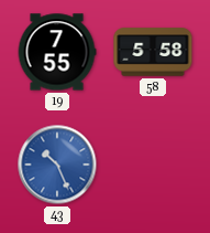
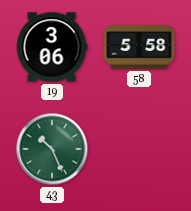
19: 7:55 -> 3:06
43 dial: blue -> green
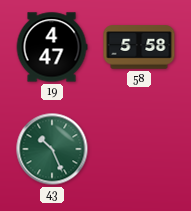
19: 3:06 -> 4:47
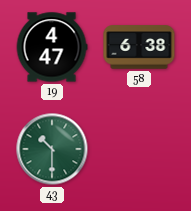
58: 5:58 -> 6:38
43: 10:26 -> 10:30
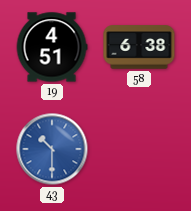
19: 4:47 -> 4:51
43 dial: green -> blue
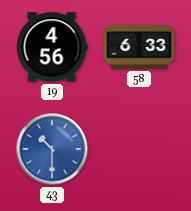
19: 4:51 -> 4:56
58: 6:38 -> 6:33
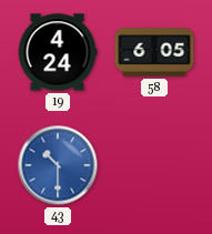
19: 4:56 -> 4:24
58: 6:33 -> 6:05
